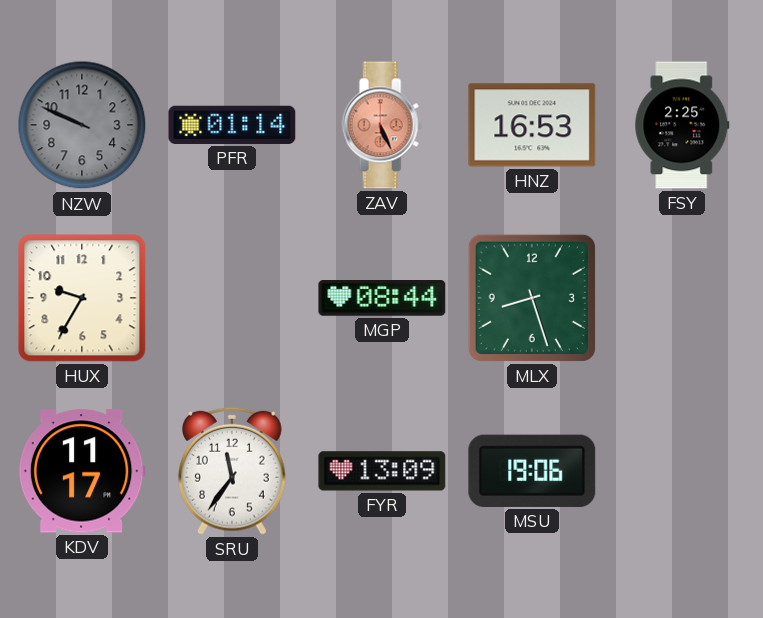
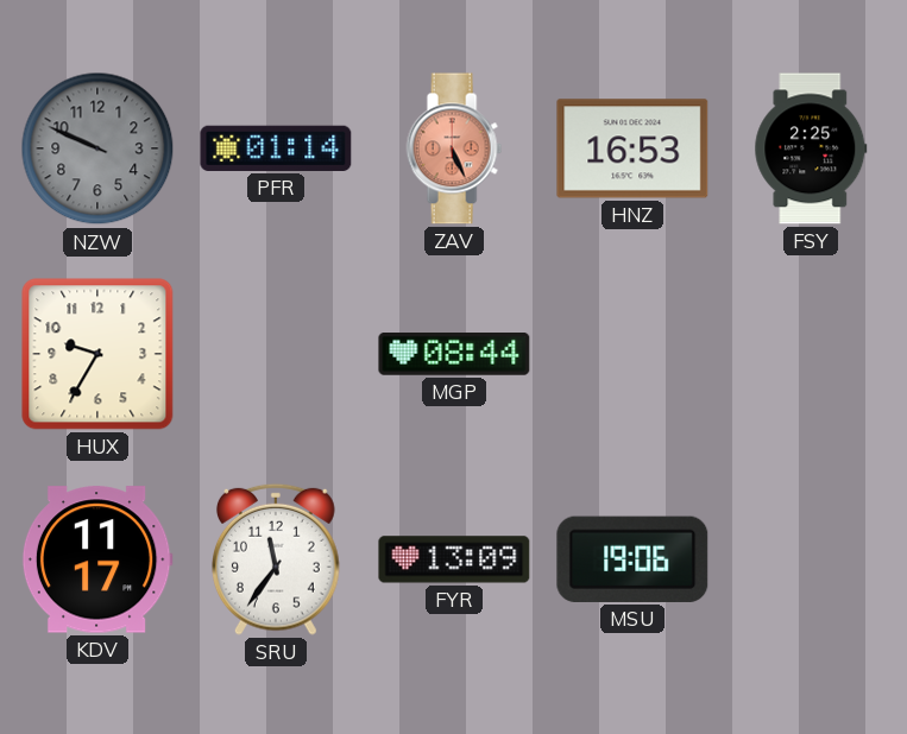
MLX: 8:27 -> none
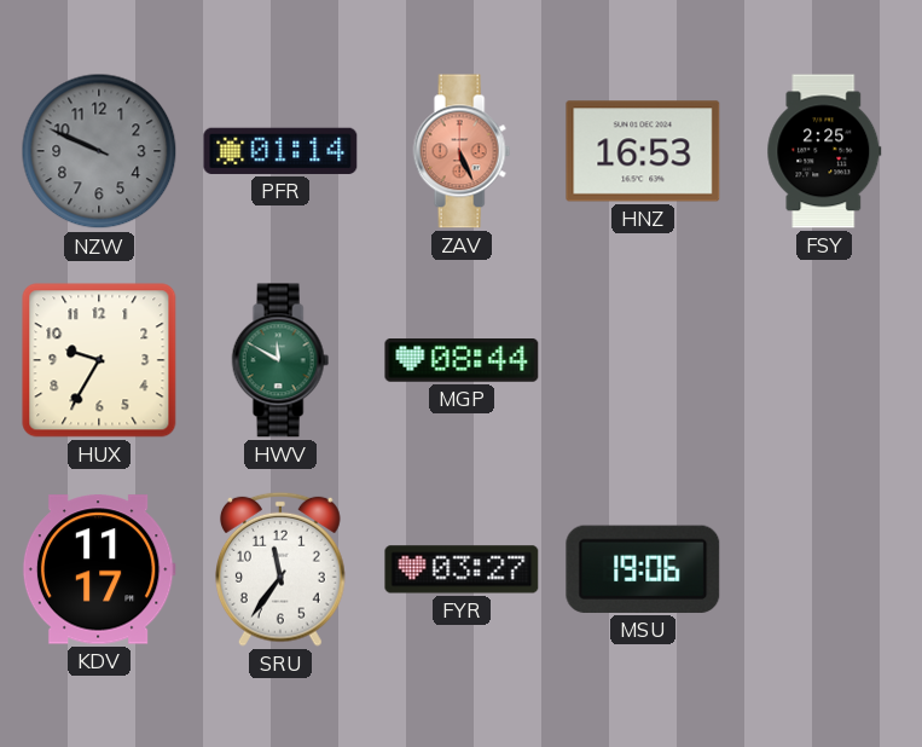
HWV: none -> 11:50
FYR: 13:09 -> 03:27
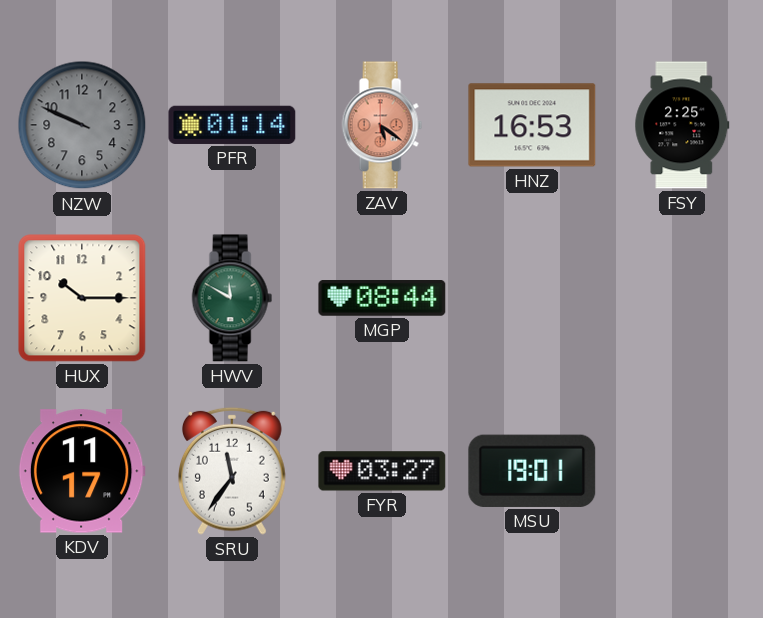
ZAV: 5:26 -> 5:21
HUX: 9:35 -> 10:15
MSU: 19:06 -> 19:01
